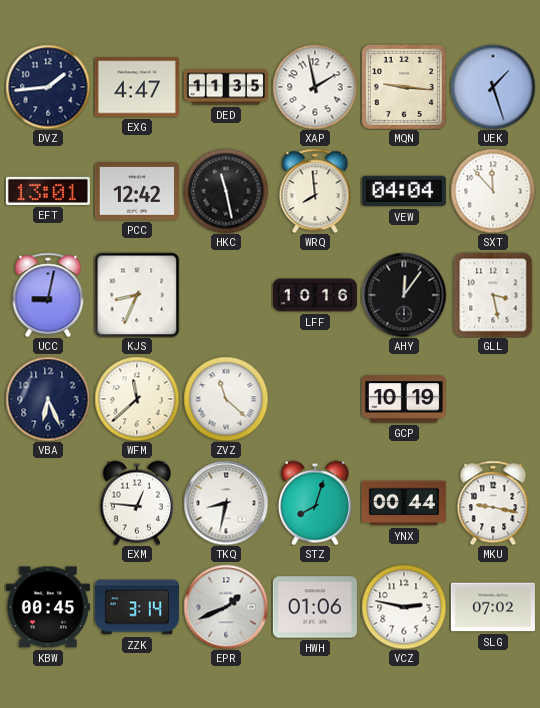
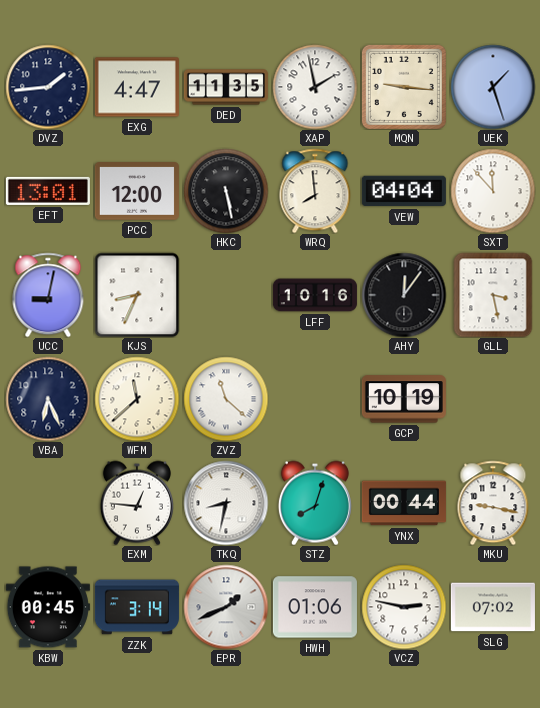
PCC: 12:42 -> 12:00
HKC: 11:28 -> 5:28
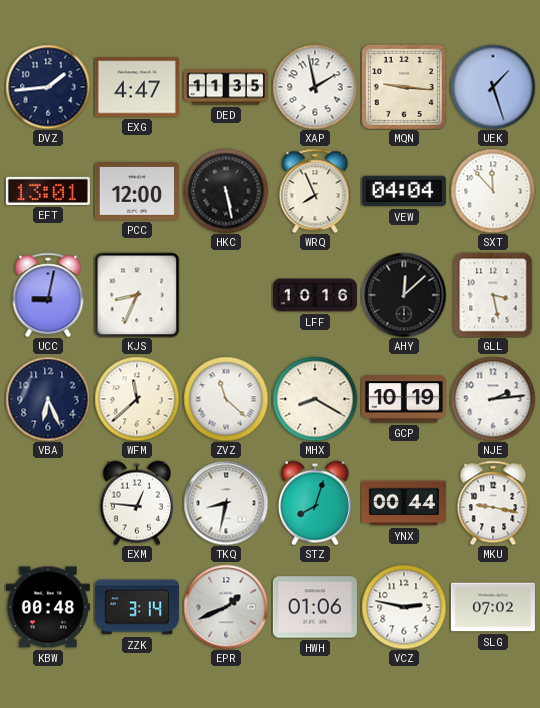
WRQ: 7:59 -> 7:56
AHY: 12:06 -> 12:08
MHX: none -> 8:20
NJE: none -> 2:14
KBW: 00:45 -> 00:48
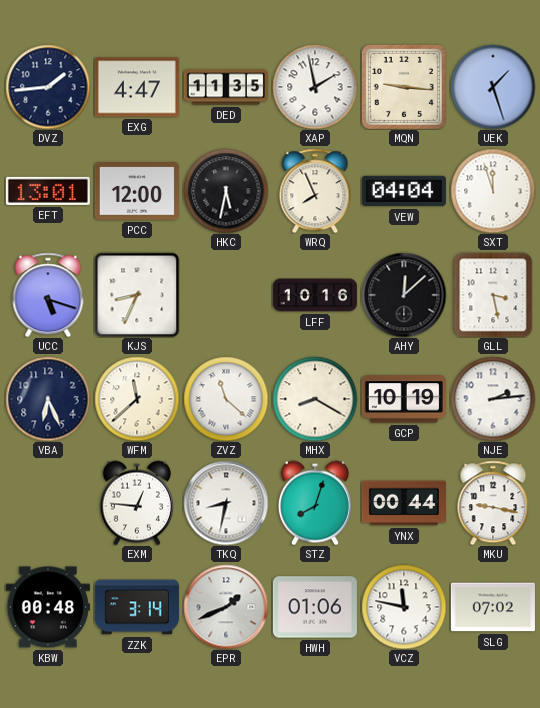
HKC: 5:28 -> 5:32
SXT: 11:53 -> 11:57
UCC: 9:02 -> 5:18
VCZ: 2:47 -> 11:47
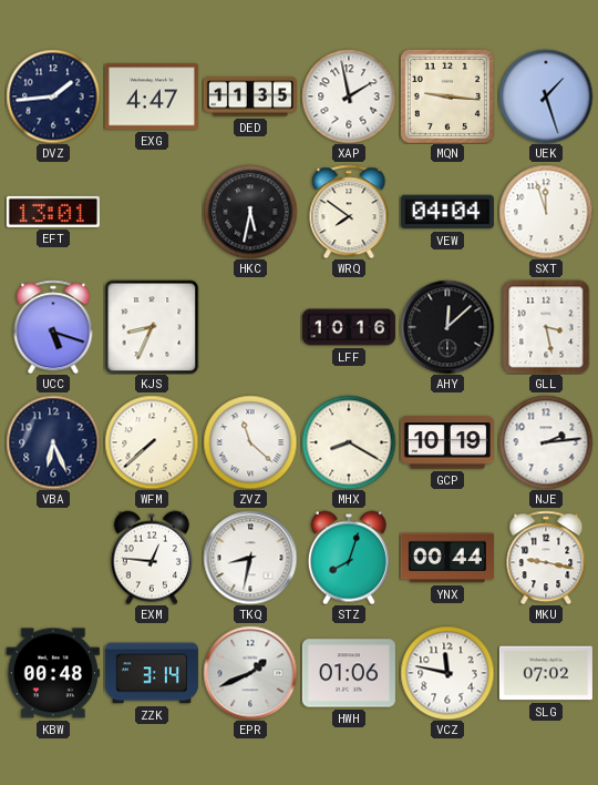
PCC: 12:00 -> none
WRQ: 7:56 -> 7:51
WFM: 11:38 -> 7:38
